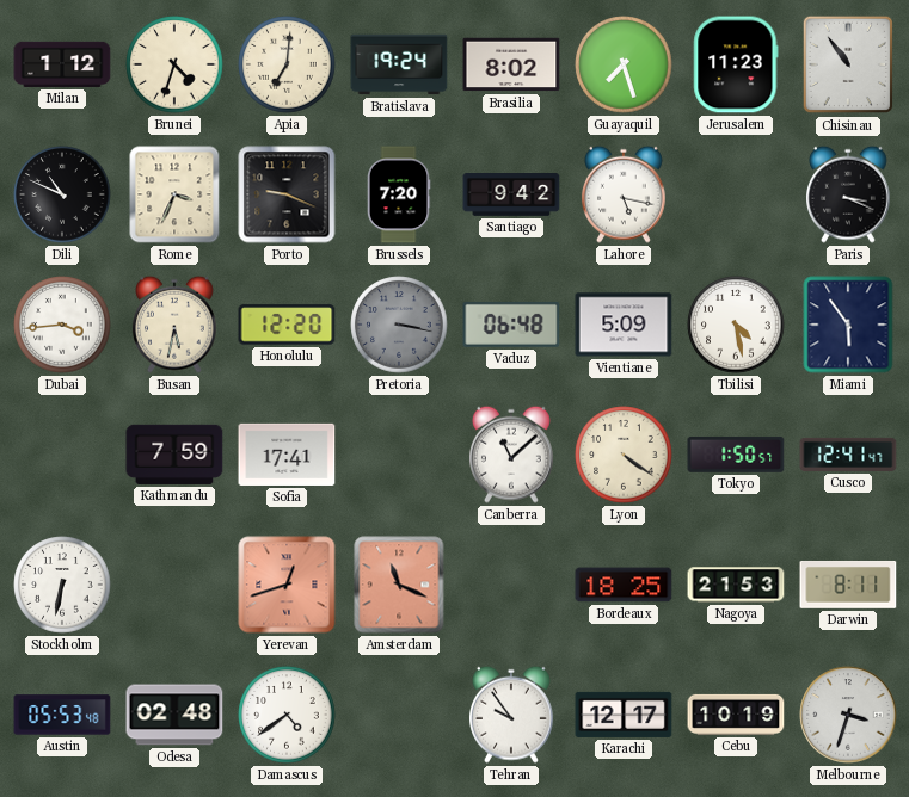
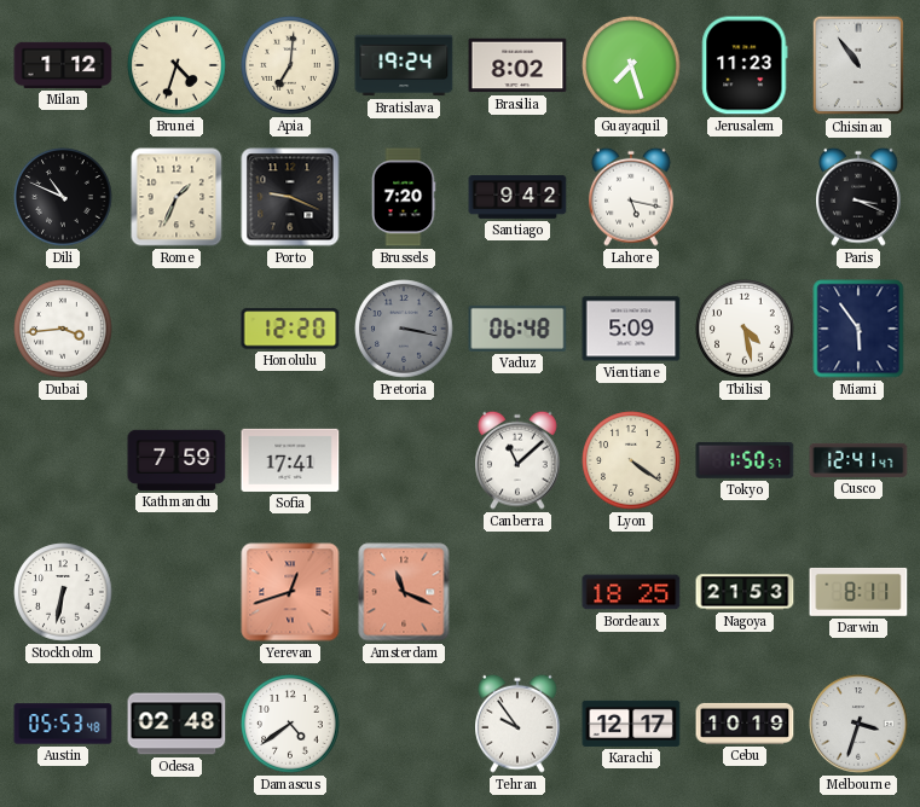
Rome: 3:34 -> 1:34
Busan: 5:32 -> none
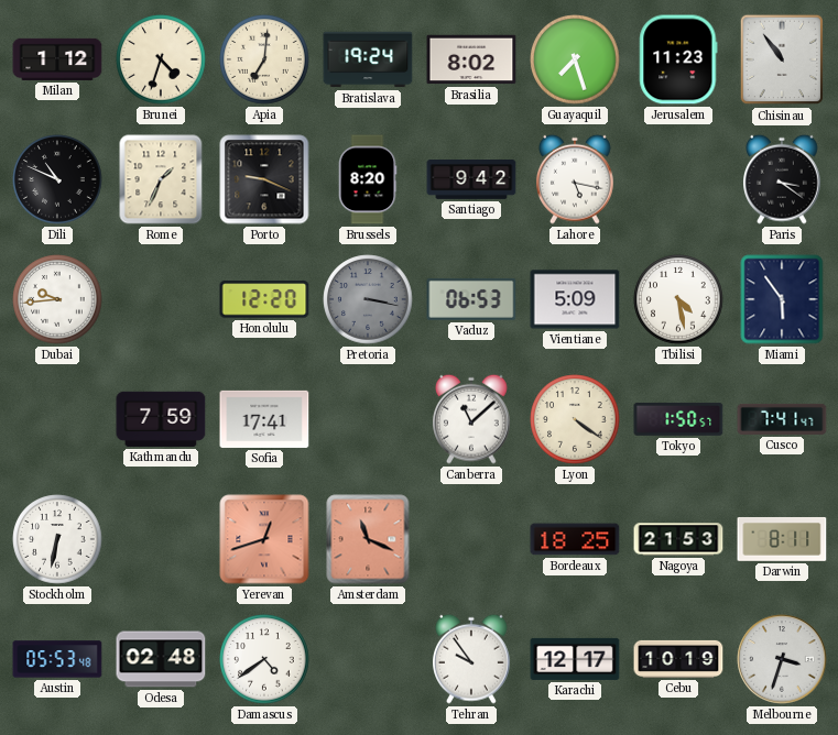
Brussels: 7:20 -> 8:20
Paris: 3:19 -> 3:21
Dubai: 3:44 -> 9:44
Vaduz: 06:48 -> 06:53
Cusco: 12:41 -> 7:41
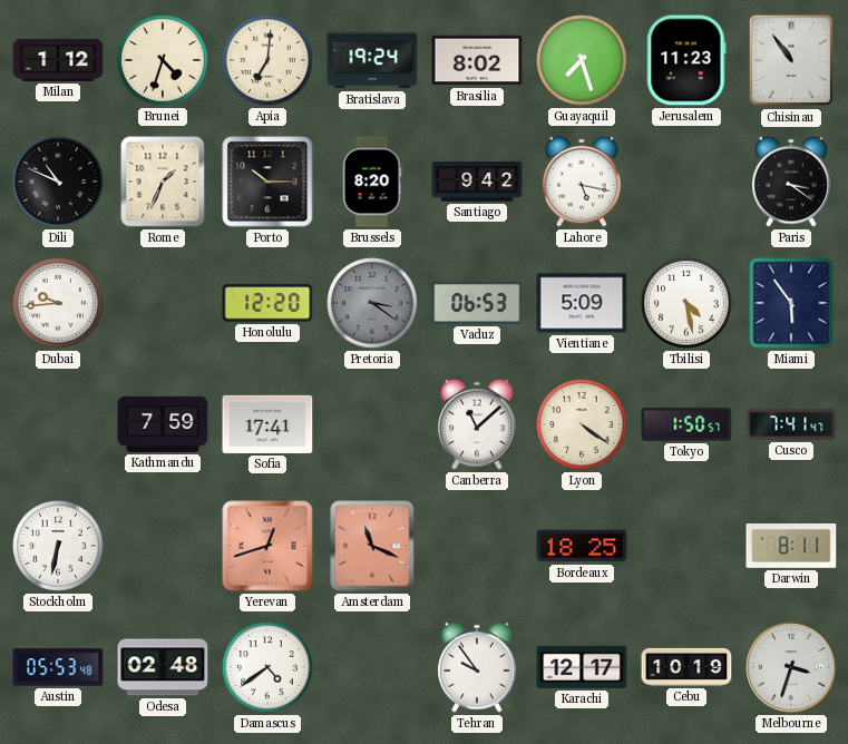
Porto: 9:19 -> 10:15
Pretoria: 3:17 -> 3:21
Nagoya: 21:53 -> none
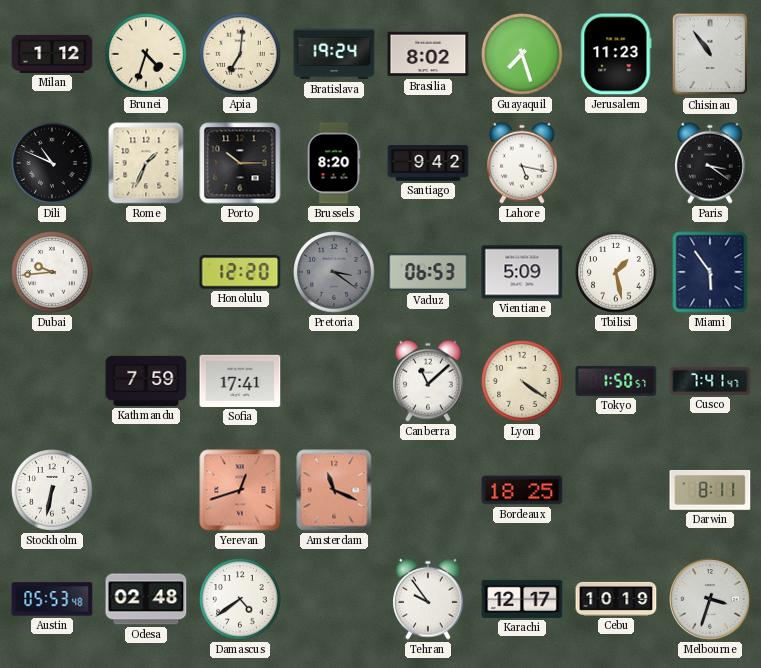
Tbilisi: 4:28 -> 1:28
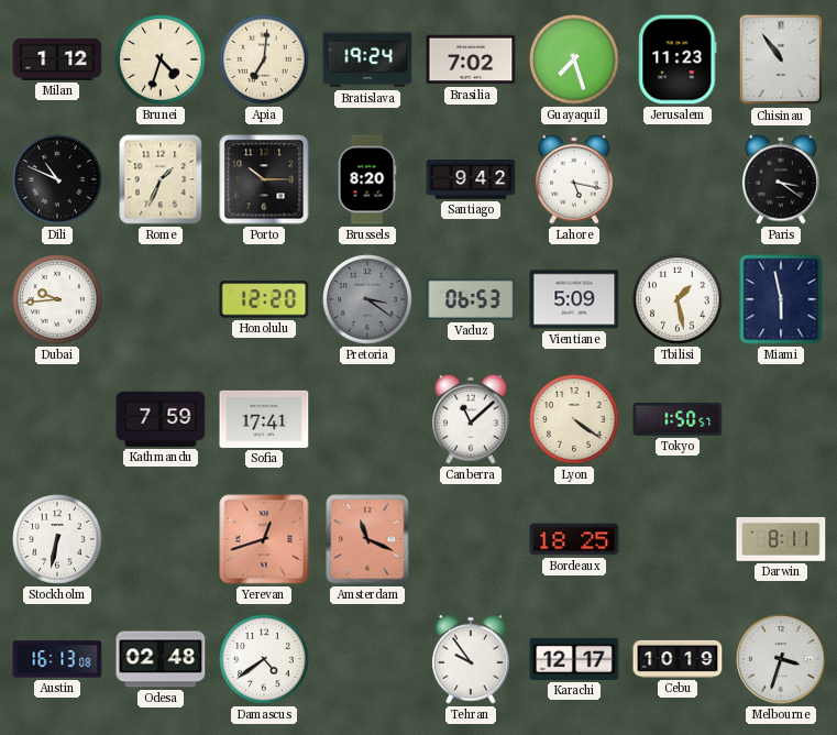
Brasilia: 8:02 -> 7:02
Miami: 5:54 -> 5:58
Cusco: 7:41 -> none
Austin: 05:53 -> 16:13
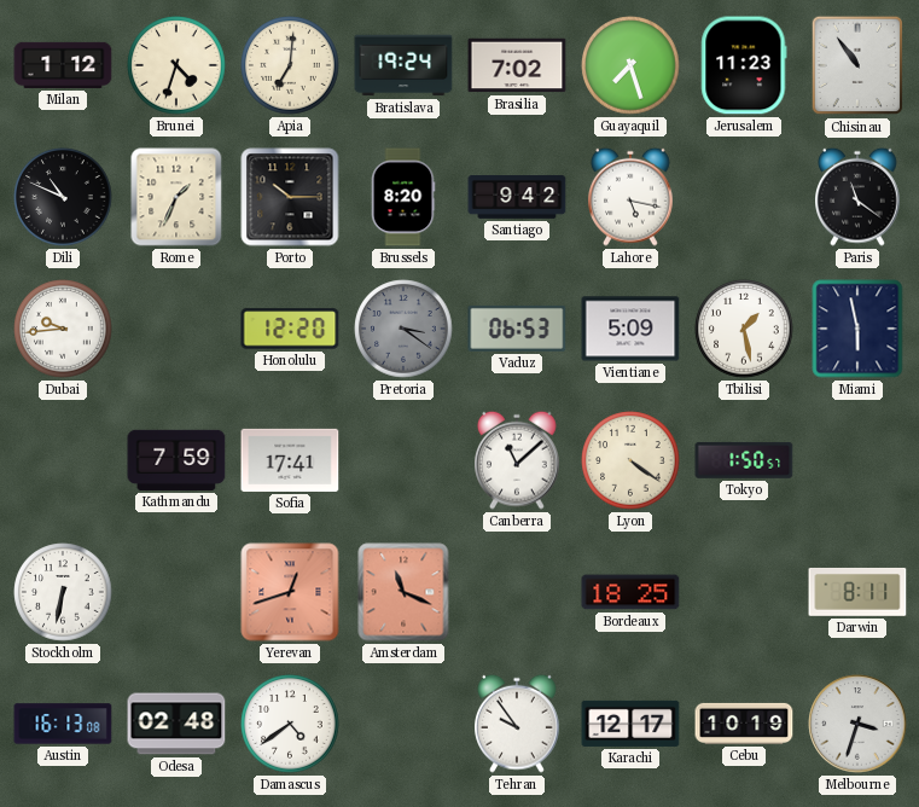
Paris: 3:21 -> 11:21
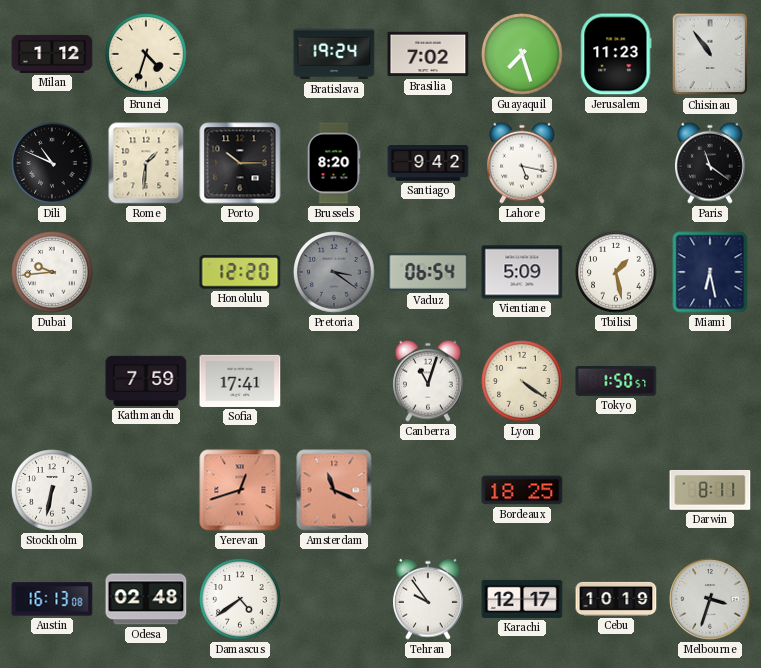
Apia: 7:01 -> none
Rome: 1:34 -> 1:31
Vaduz: 06:53 -> 06:54
Miami: 5:58 -> 6:28
Canberra: 11:08 -> 11:03
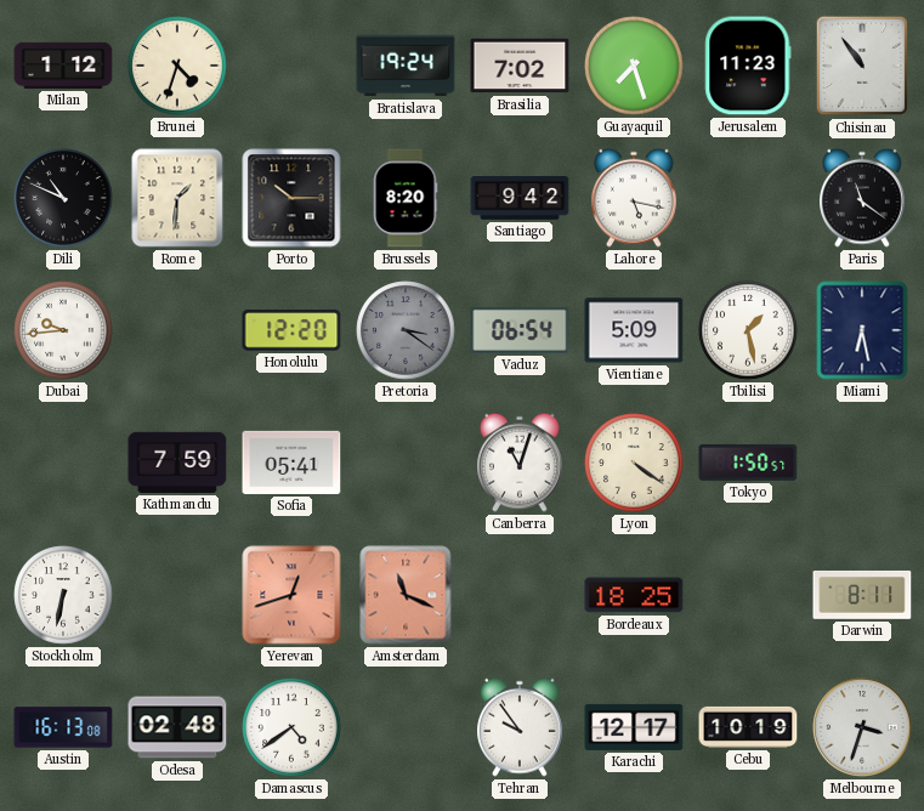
Sofia: 17:41 -> 05:41
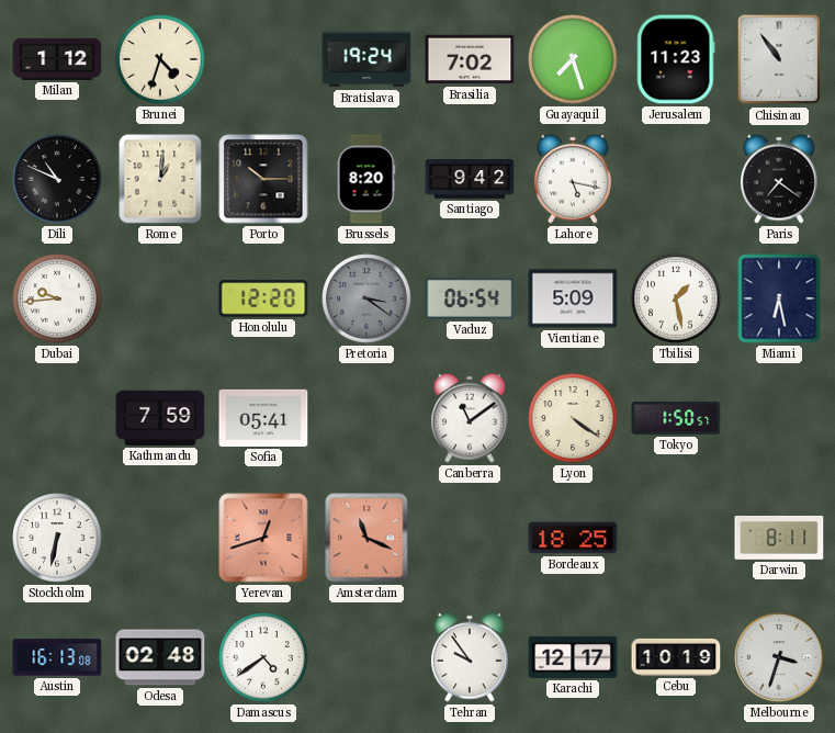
Rome: 1:31 -> 1:01
Paris: 11:21 -> 7:21
Canberra: 11:03 -> 11:09
